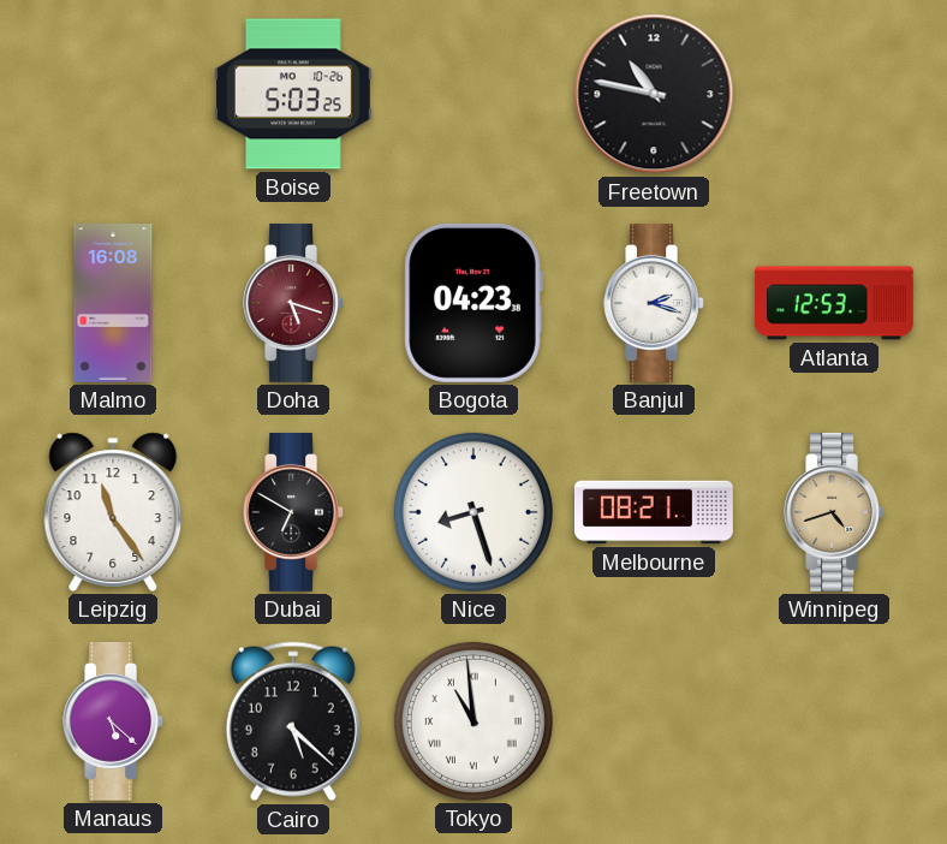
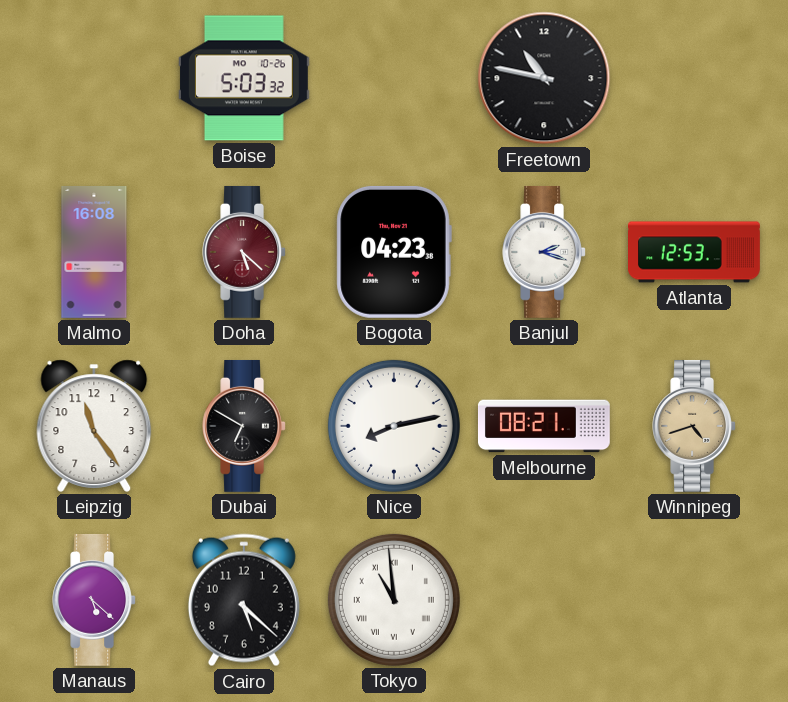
Boise: 5:03:25 -> 5:03:32
Doha: 5:18 -> 5:22
Nice: 8:27 -> 8:13
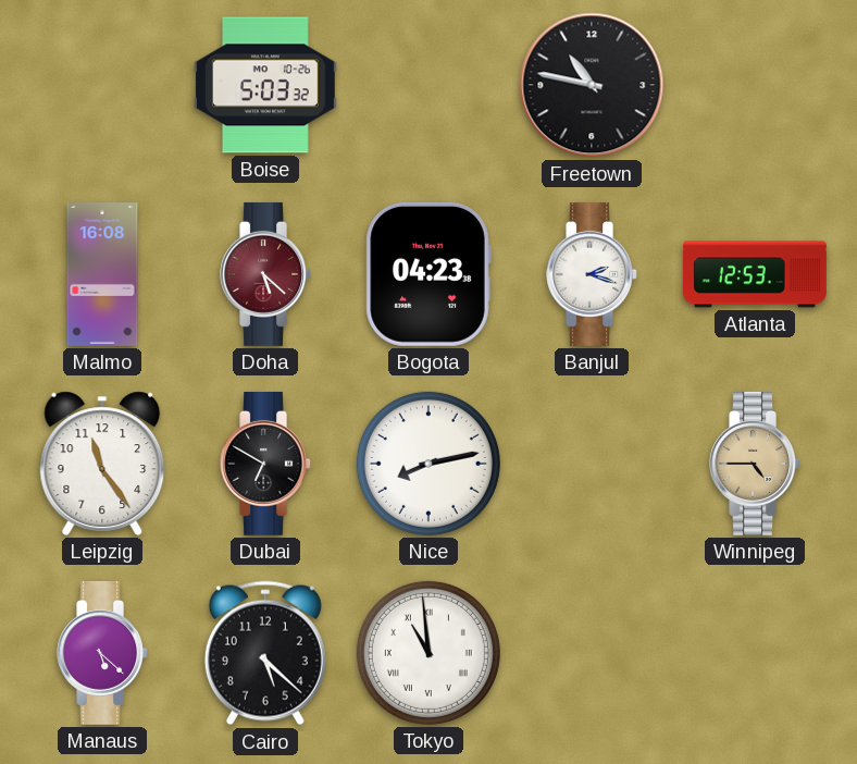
Melbourne: 08:21 -> none
Winnipeg: 4:42 -> 4:45
